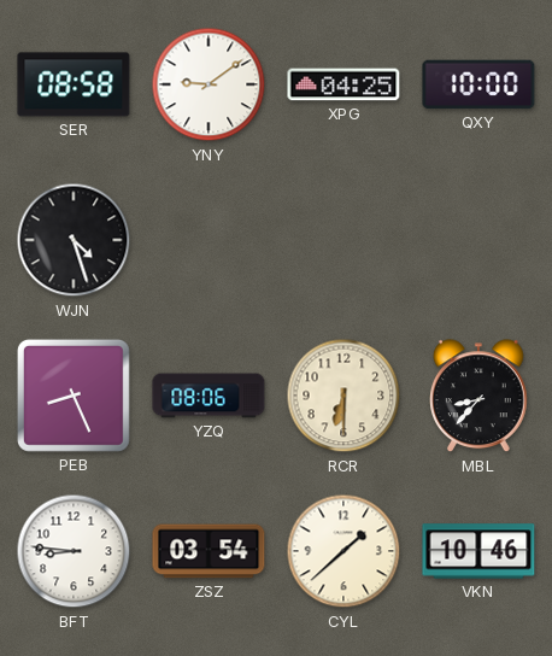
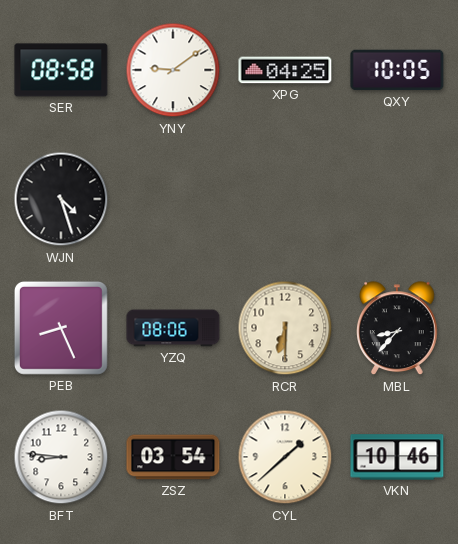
QXY: 10:00 -> 10:05
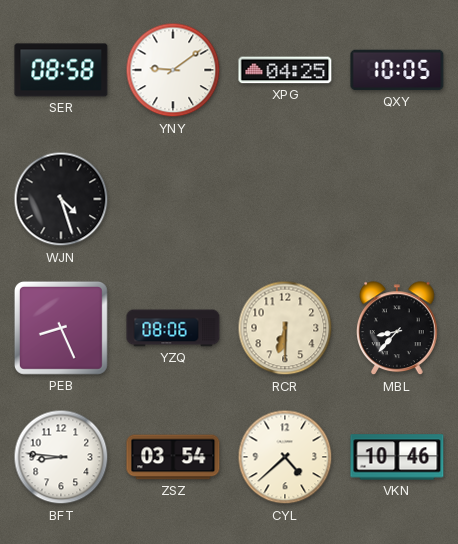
CYL: 1:38 -> 4:38
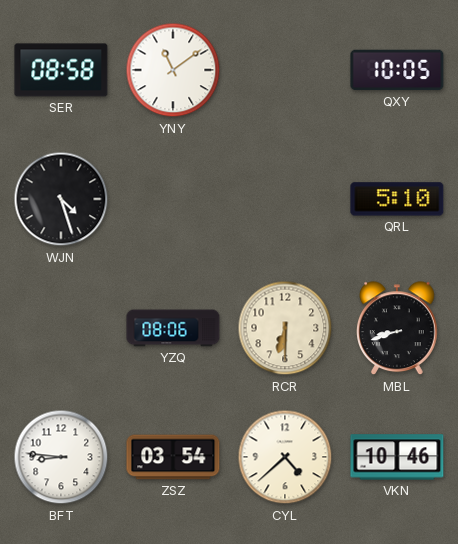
YNY: 9:09 -> 11:09
XPG: 04:25 -> none
QRL: none -> 5:10
PEB: 8:26 -> none
MBL: 8:37 -> 8:42
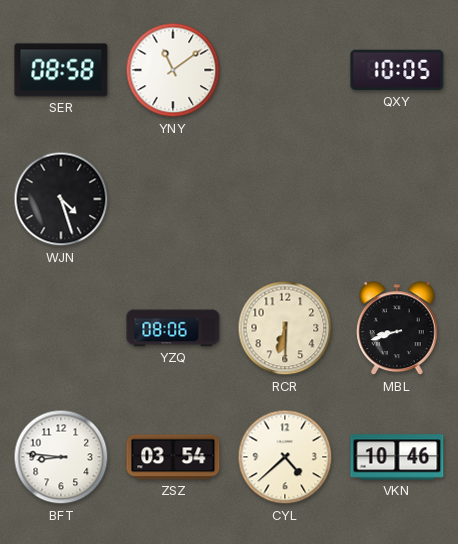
QRL: 5:10 -> none
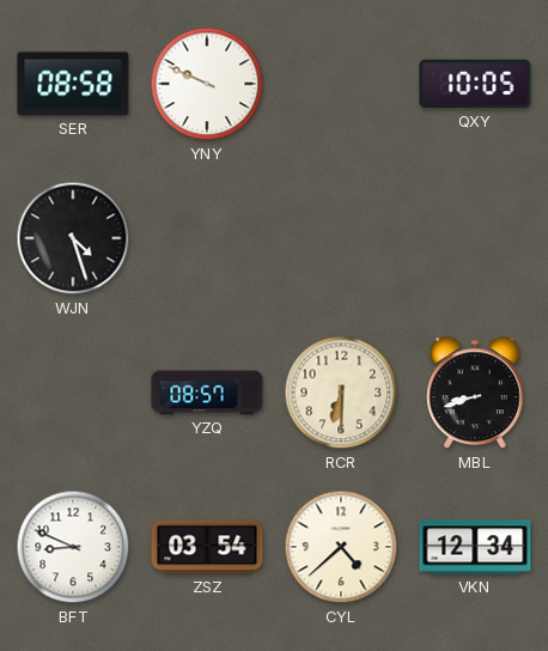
YNY: 11:09 -> 9:49
YZQ: 08:06 -> 08:57
BFT: 8:46 -> 8:49
VKN: 10:46 -> 12:34
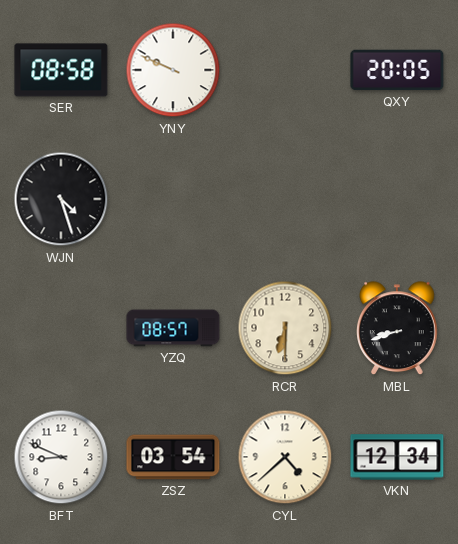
QXY: 10:05 -> 20:05
